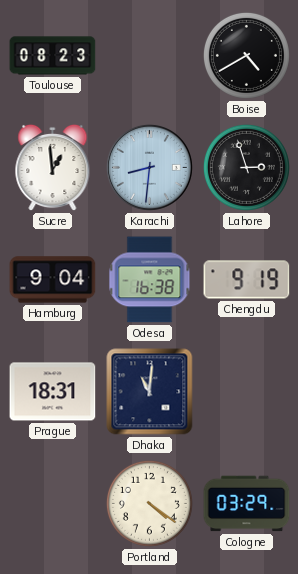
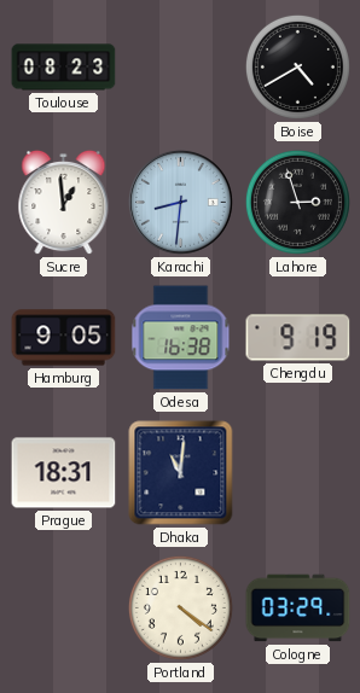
Hamburg: 9:04 -> 9:05
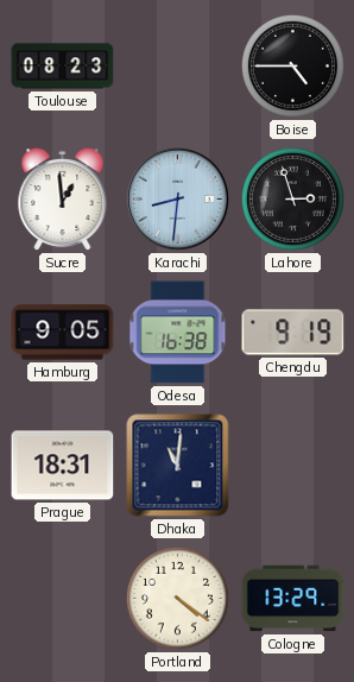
Boise: 4:40 -> 4:45
Cologne: 03:29 -> 13:29
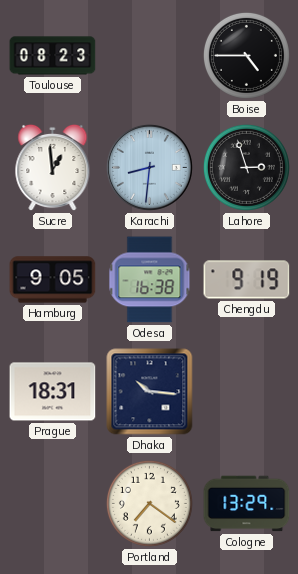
Dhaka: 11:01 -> 10:16
Portland: 4:21 -> 7:21
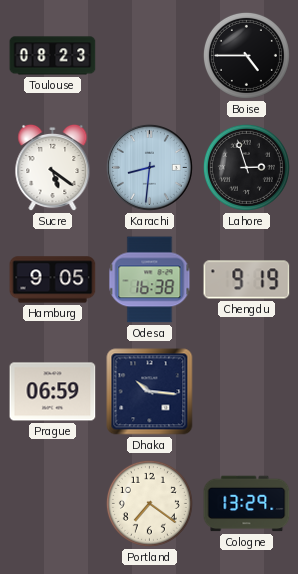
Sucre: 12:59 -> 5:21
Prague: 18:31 -> 06:59
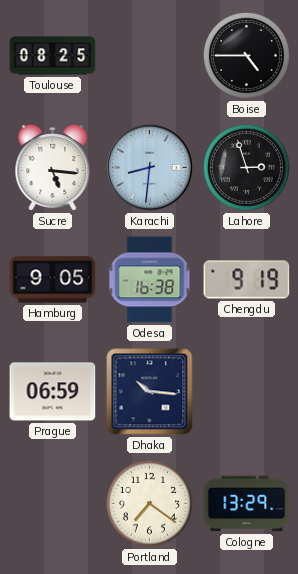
Toulouse: 08:23 -> 08:25
Sucre: 5:21 -> 5:16
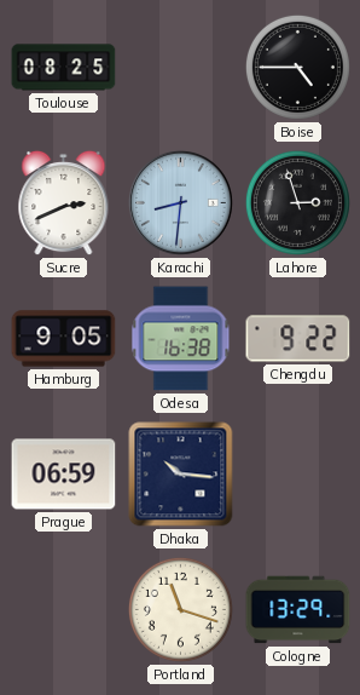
Sucre: 5:16 -> 2:41
Chengdu: 9:19 -> 9:22
Portland: 7:21 -> 11:18
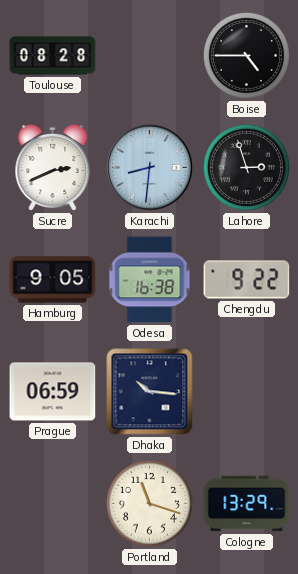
Toulouse: 08:25 -> 08:28
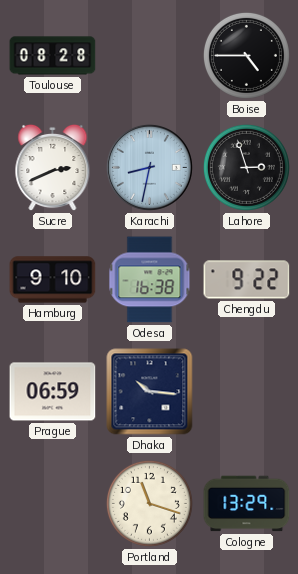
Karachi: 8:31 -> 8:32
Hamburg: 9:05 -> 9:10
